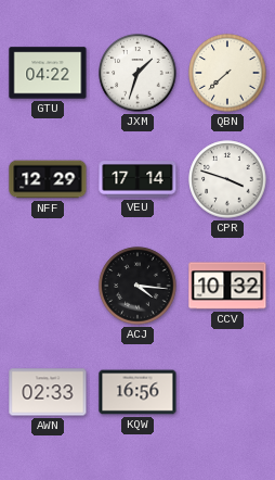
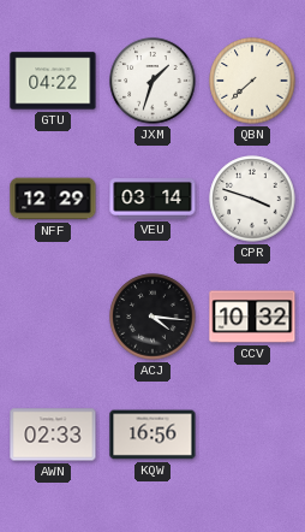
VEU: 17:14 -> 03:14
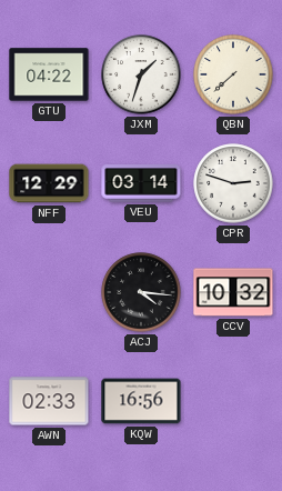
CPR: 3:48 -> 2:48
